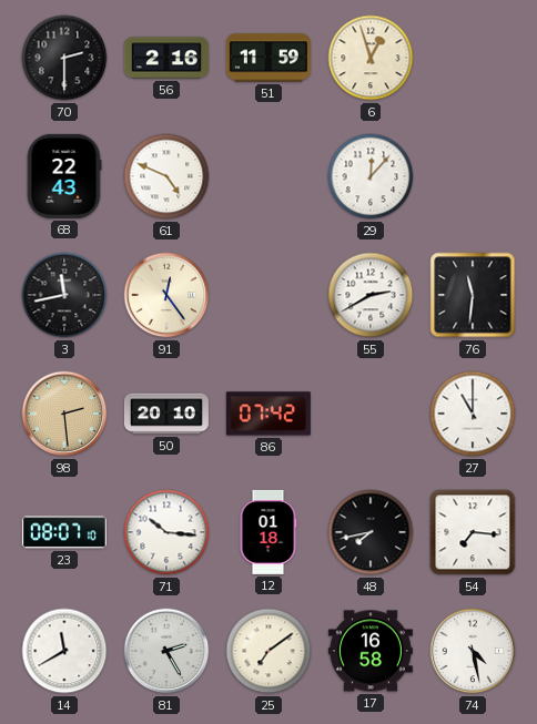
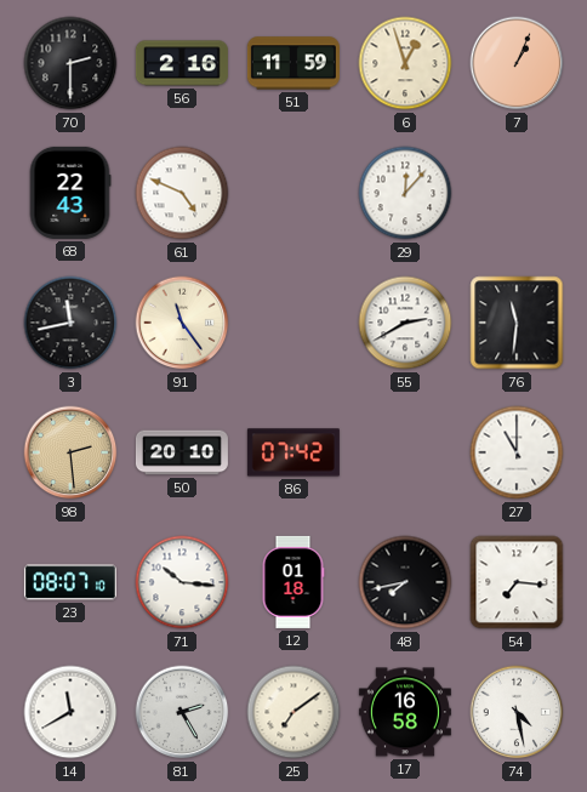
7: none -> 1:04
91: 12:24 -> 11:24
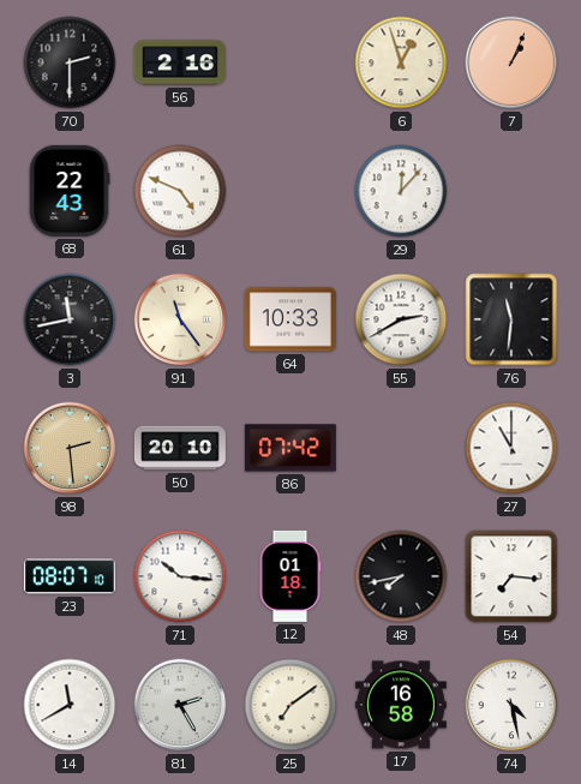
51: 11:59 -> none
64: none -> 10:33
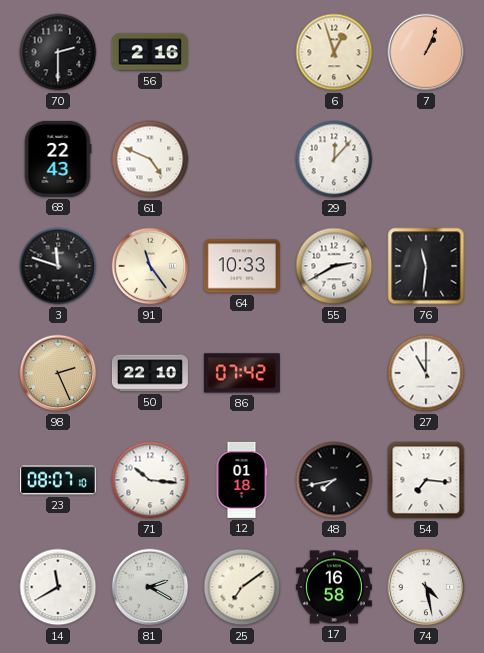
3: 11:43 -> 11:48
98: 2:29 -> 2:26
50: 20:10 -> 22:10
81: 2:25 -> 2:20
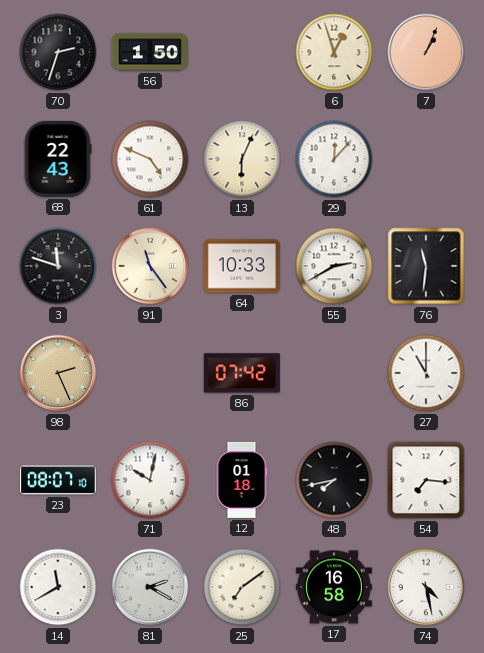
70: 2:30 -> 2:33
56: 2:16 -> 1:50
13: none -> 6:04
50: 22:10 -> none
71: 10:16 -> 10:02
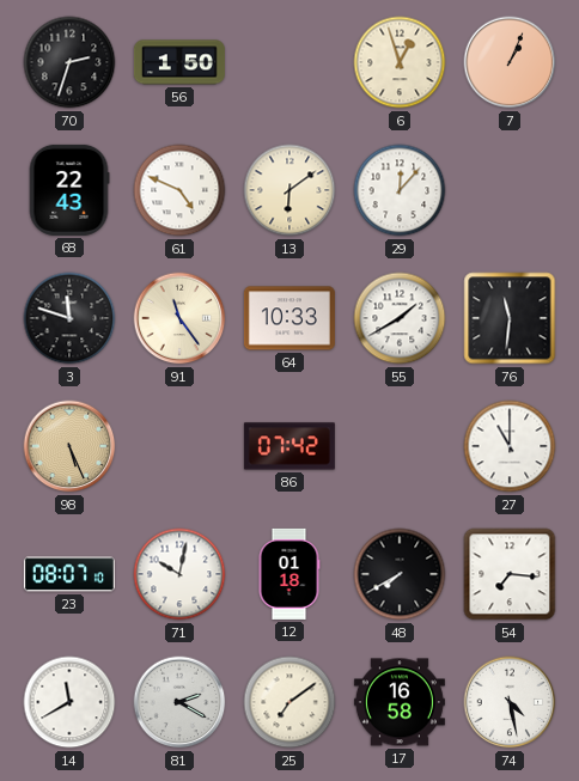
13: 6:04 -> 6:09
55: 2:40 -> 1:40
98: 2:26 -> 5:26
48: 7:43 -> 7:40
